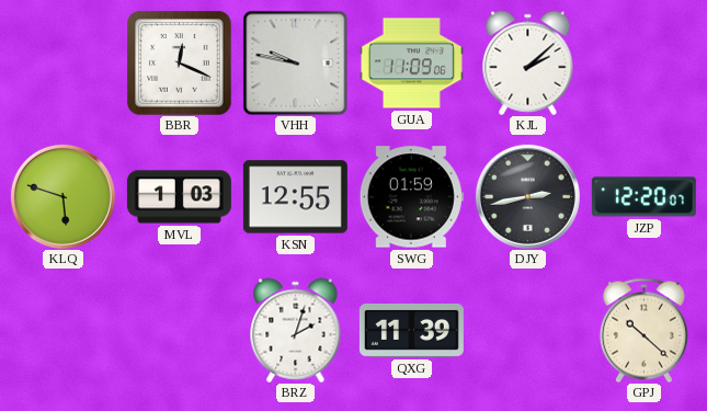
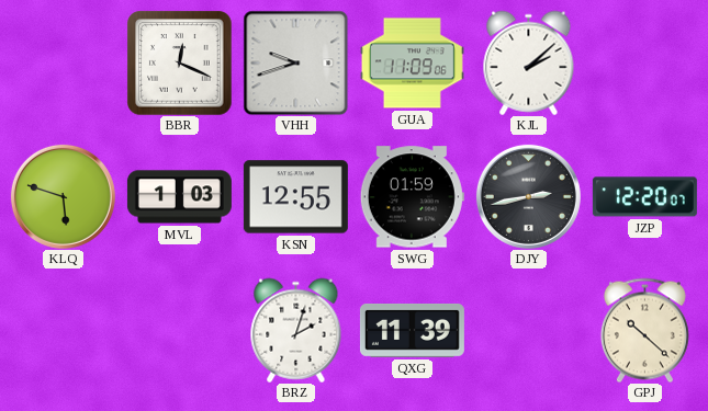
VHH: 9:47 -> 9:42
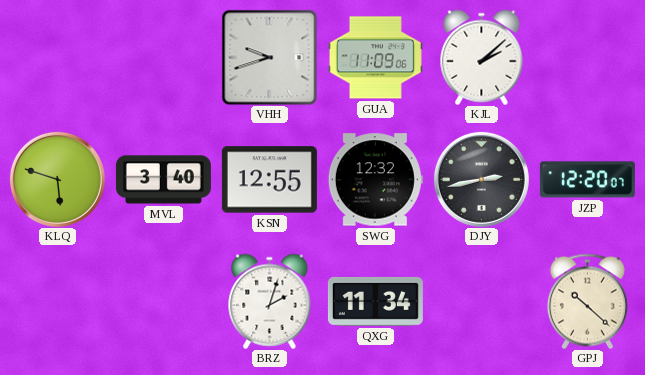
BBR: 12:19 -> none
MVL: 1:03 -> 3:40
SWG: 01:59 -> 12:32
QXG: 11:39 -> 11:34
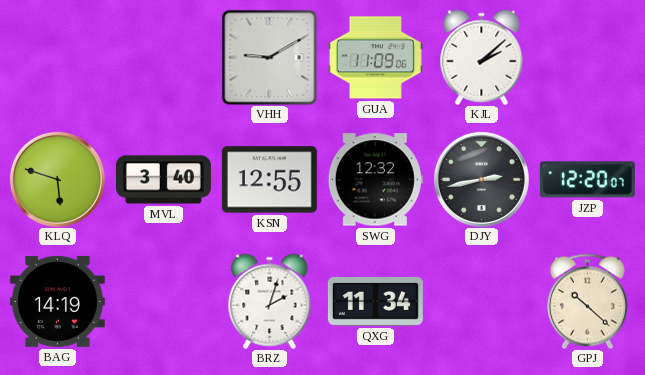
VHH: 9:42 -> 9:10
BAG: none -> 14:19
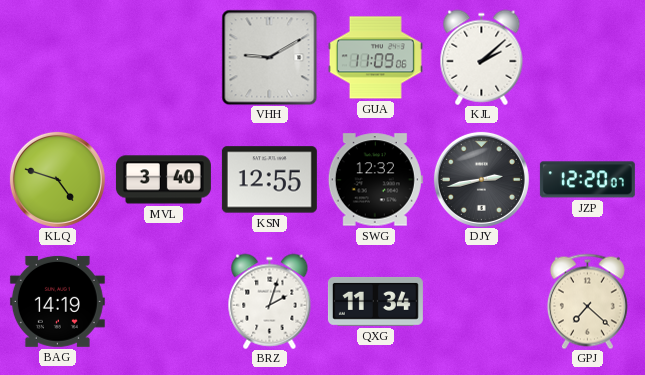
KLQ: 5:48 -> 4:48
GPJ: 10:22 -> 7:22
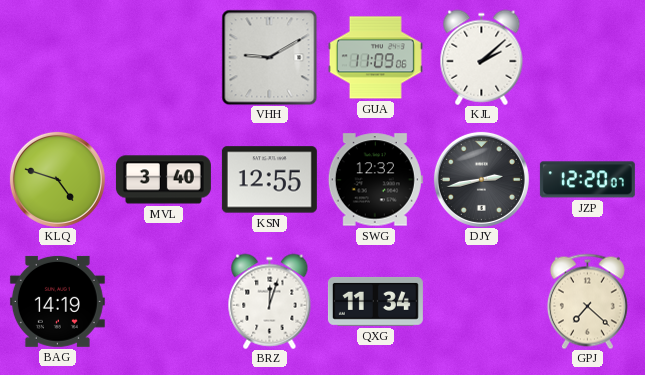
BRZ: 2:03 -> 12:03
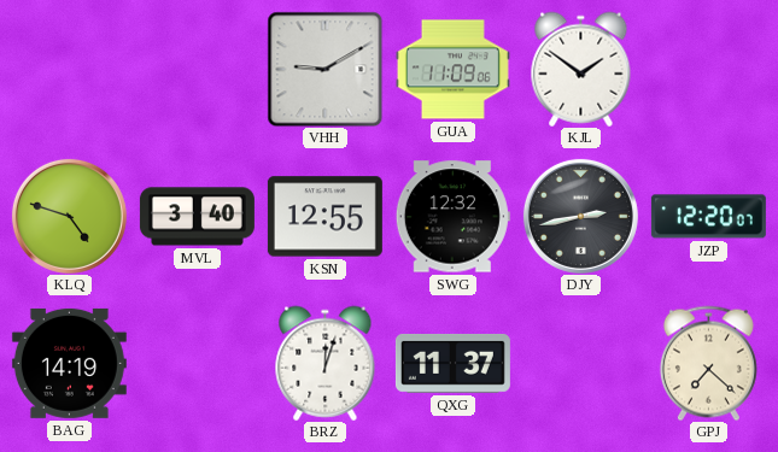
KJL: 2:08 -> 1:51
QXG: 11:34 -> 11:37
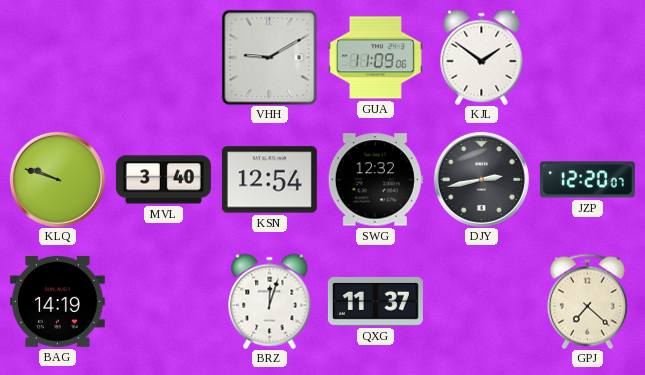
KLQ: 4:48 -> 9:48
KSN: 12:55 -> 12:54
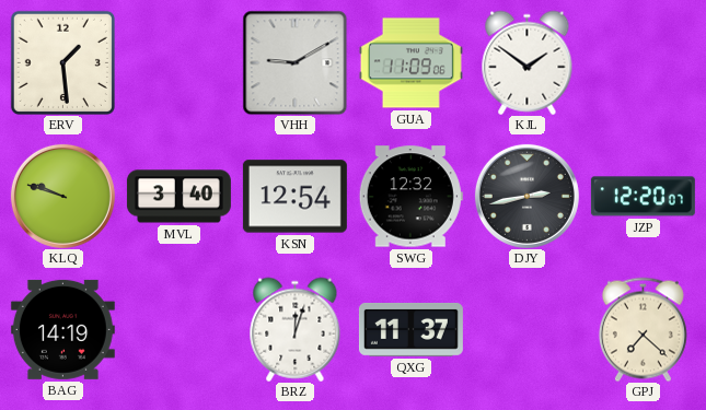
ERV: none -> 1:29
